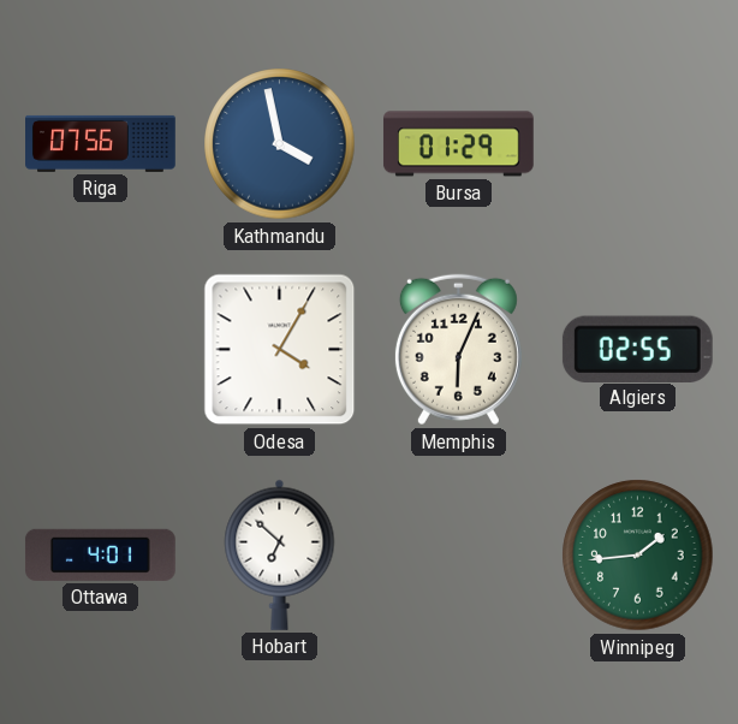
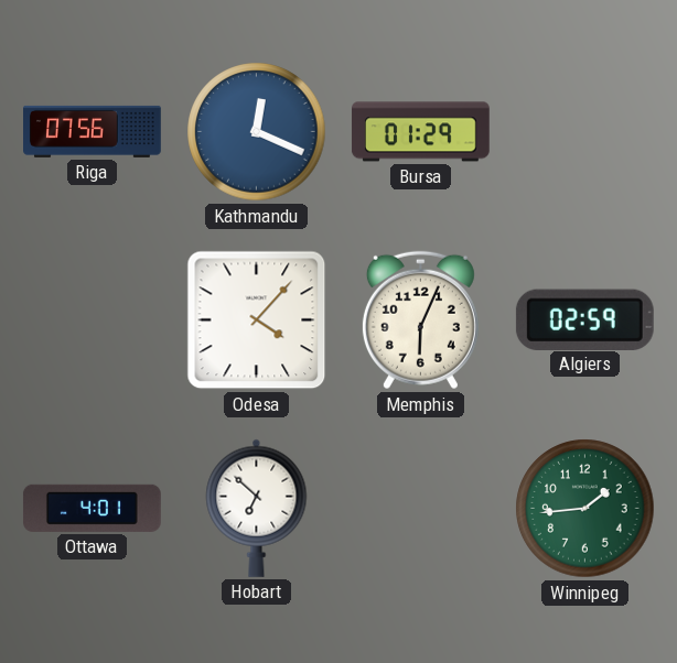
Kathmandu: 3:58 -> 12:19
Odesa: 4:05 -> 4:07
Algiers: 02:55 -> 02:59
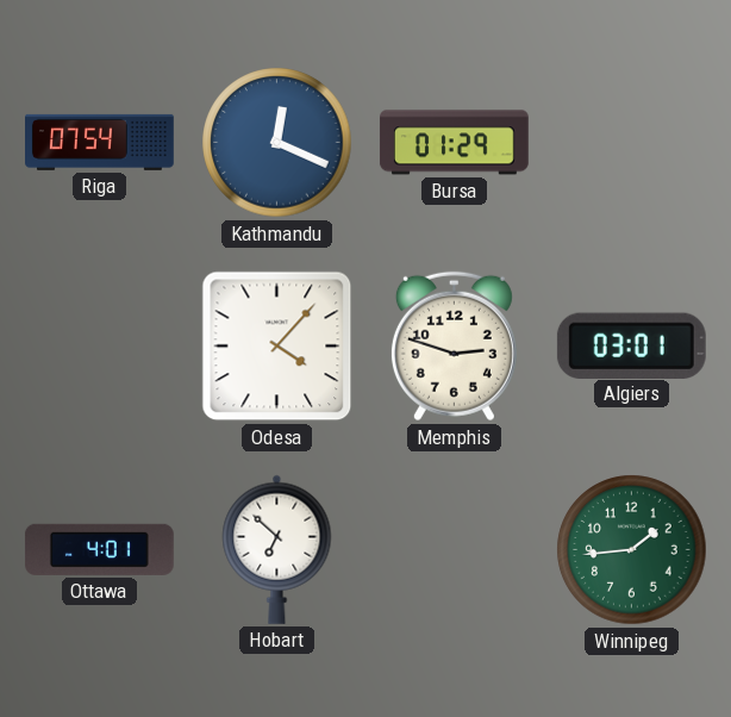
Riga: 07:56 -> 07:54
Memphis: 6:04 -> 2:48
Algiers: 02:59 -> 03:01
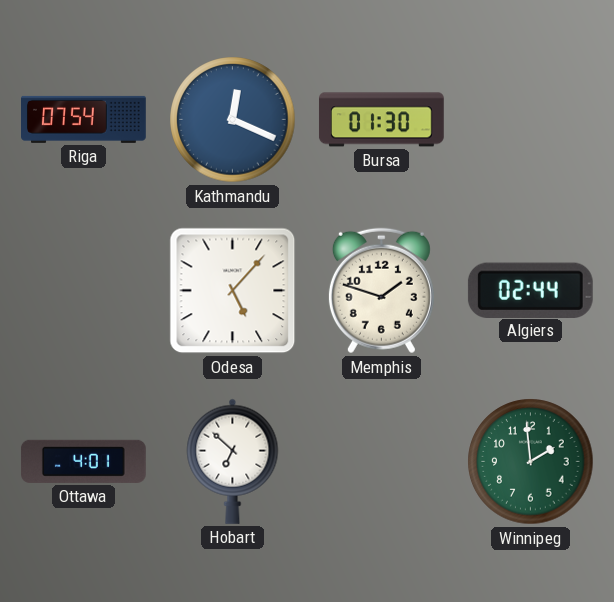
Bursa: 01:29 -> 01:30
Odesa: 4:07 -> 5:07
Memphis: 2:48 -> 1:48
Algiers: 03:01 -> 02:44
Winnipeg: 1:44 -> 1:59
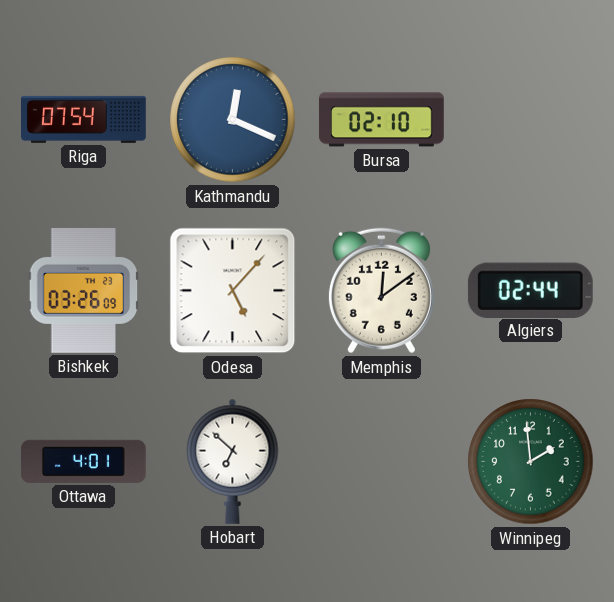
Bursa: 01:30 -> 02:10
Bishkek: none -> 03:26
Memphis: 1:48 -> 12:09
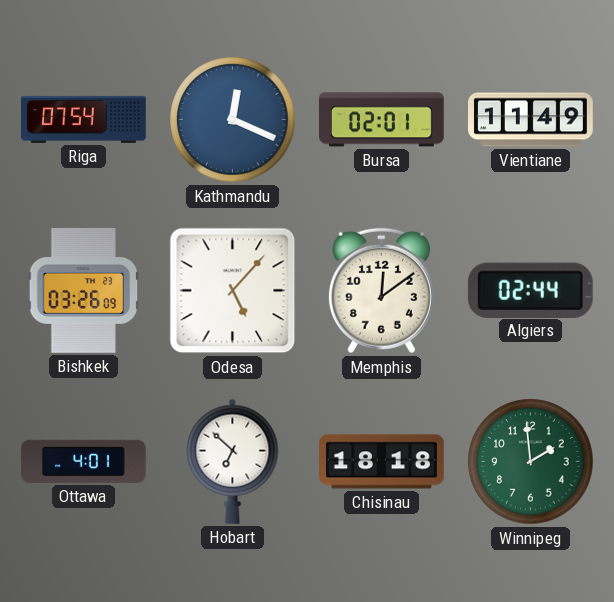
Bursa: 02:10 -> 02:01
Vientiane: none -> 11:49
Chisinau: none -> 18:18
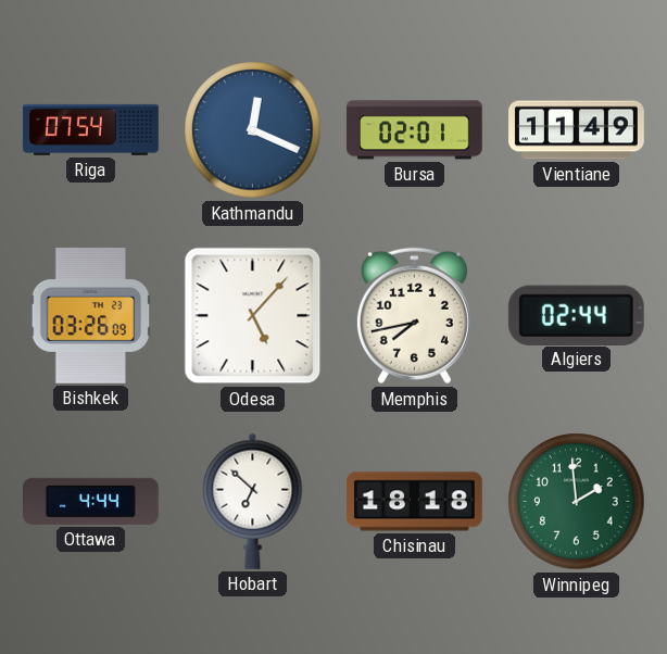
Memphis: 12:09 -> 7:43
Ottawa: 4:01 -> 4:44
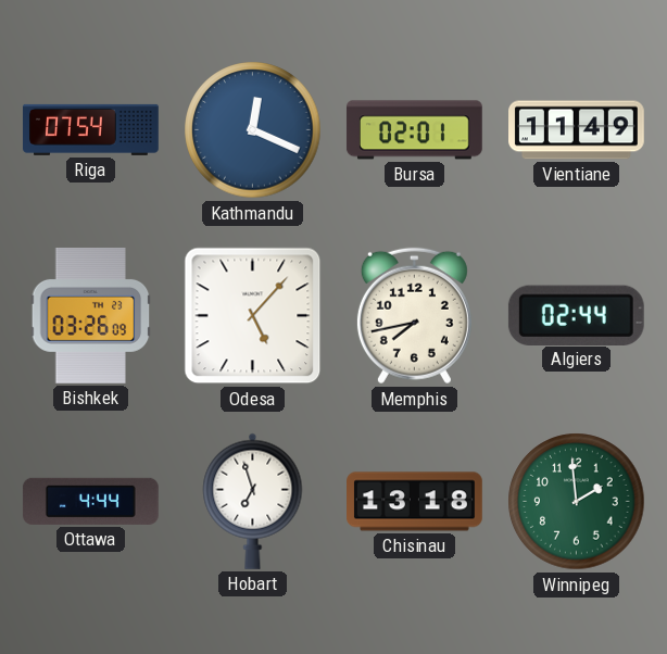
Hobart: 6:52 -> 6:57
Chisinau: 18:18 -> 13:18
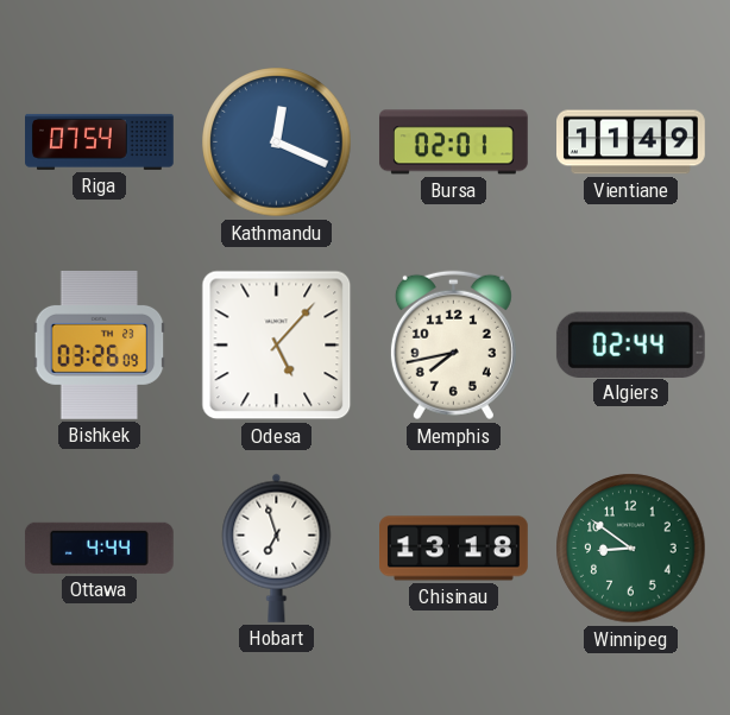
Winnipeg: 1:59 -> 8:51
